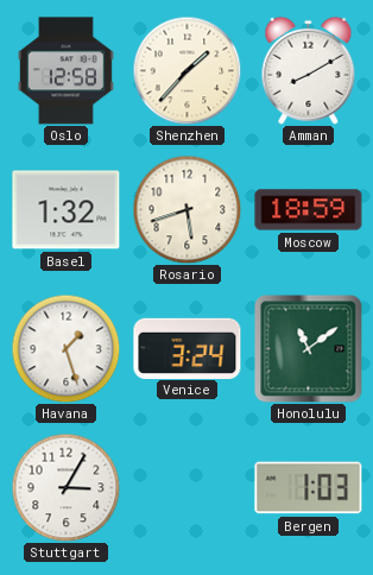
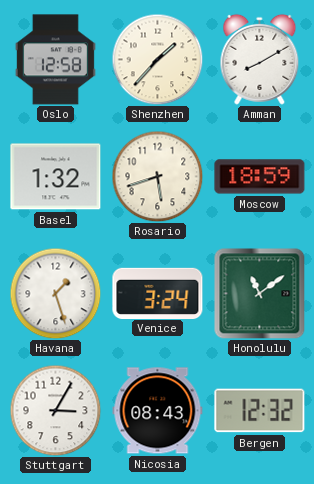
Nicosia: none -> 08:43
Bergen: 1:03 -> 12:32
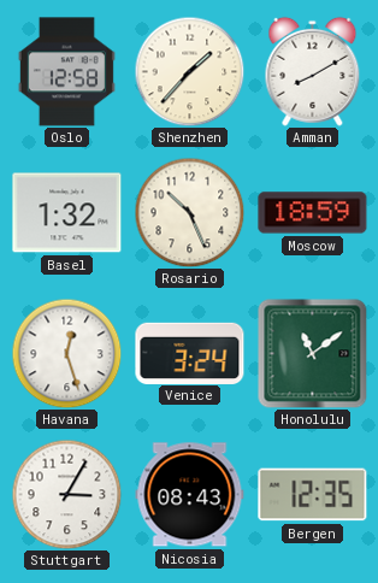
Rosario: 5:42 -> 10:26
Havana: 1:27 -> 12:27
Bergen: 12:32 -> 12:35
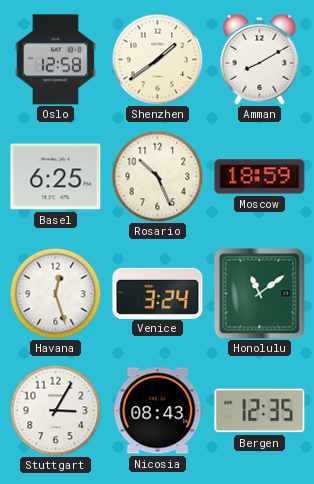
Shenzhen: 1:37 -> 1:39
Basel: 1:32 -> 6:25
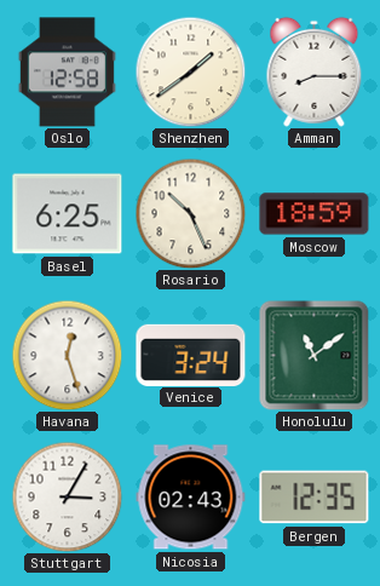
Amman: 8:10 -> 8:15
Nicosia: 08:43 -> 02:43
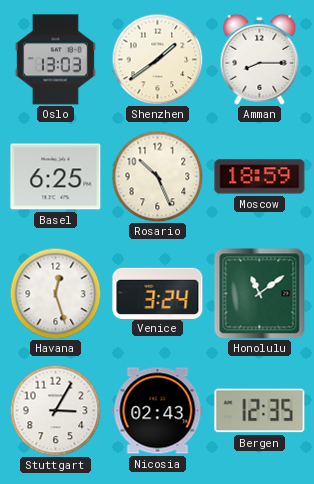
Oslo: 12:58 -> 13:03
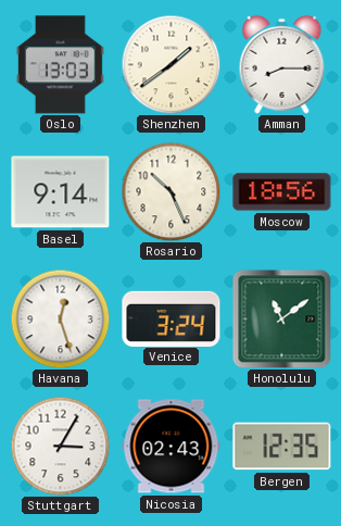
Basel: 6:25 -> 9:14
Moscow: 18:59 -> 18:56
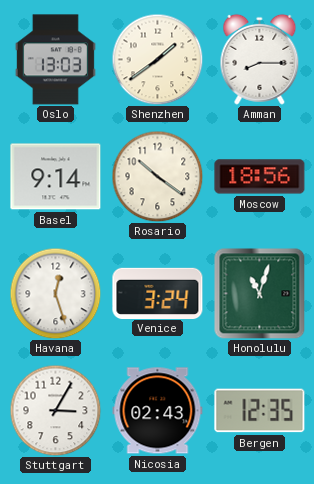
Rosario: 10:26 -> 10:21
Honolulu: 11:09 -> 11:03
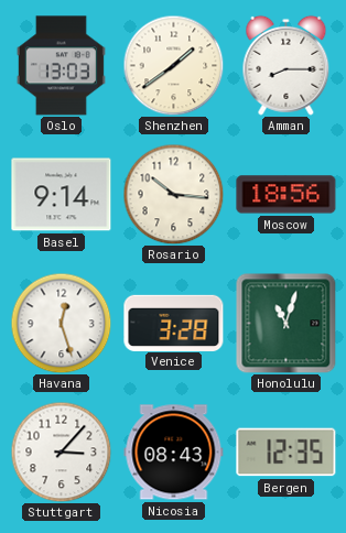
Rosario: 10:21 -> 10:16
Venice: 3:24 -> 3:28
Stuttgart: 3:05 -> 3:07
Nicosia: 02:43 -> 08:43
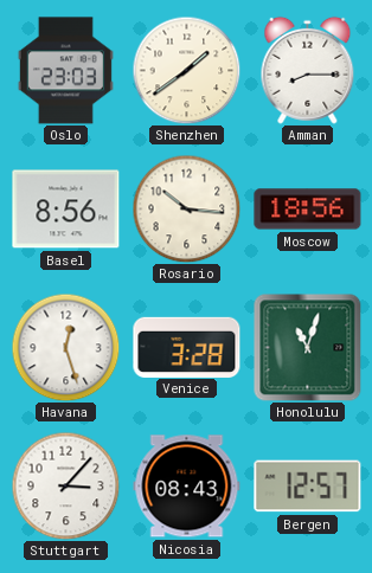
Oslo: 13:03 -> 23:03
Basel: 9:14 -> 8:56
Bergen: 12:35 -> 12:57
